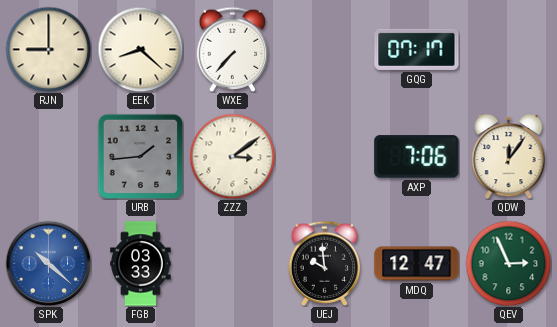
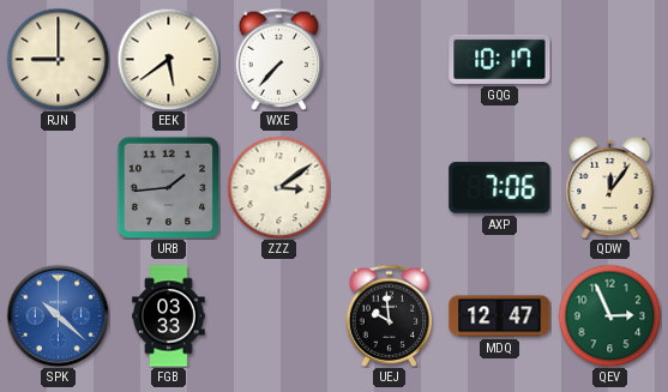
EEK: 8:22 -> 5:39
GQG: 07:17 -> 10:17
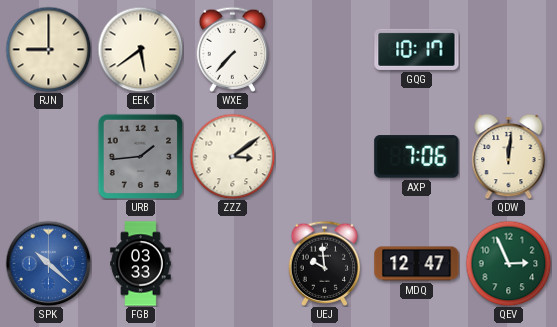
QDW: 12:06 -> 12:01
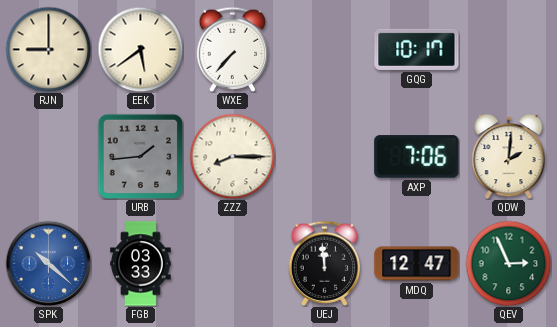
ZZZ: 3:09 -> 8:15
QDW: 12:01 -> 2:01
UEJ: 9:59 -> 11:59
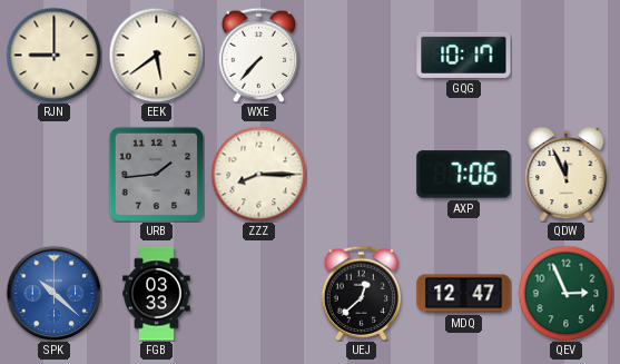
QDW: 2:01 -> 11:56
UEJ: 11:59 -> 12:38
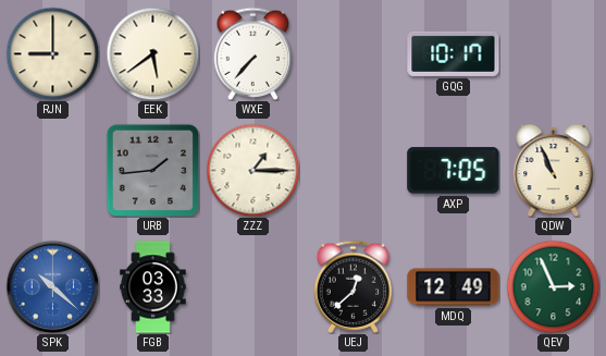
ZZZ: 8:15 -> 1:15
AXP: 7:06 -> 7:05
QDW: 11:56 -> 10:56
MDQ: 12:47 -> 12:49
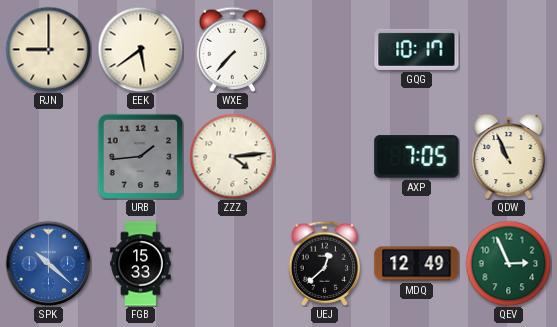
ZZZ: 1:15 -> 4:14
FGB: 03:33 -> 15:33
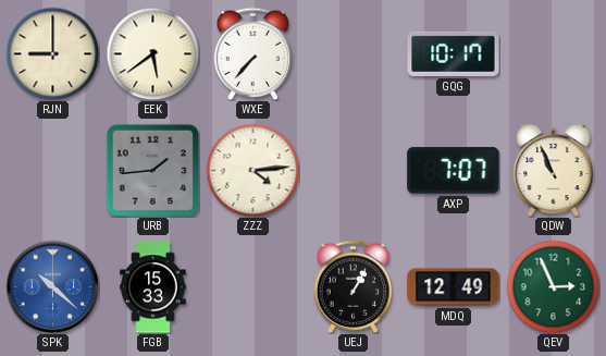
AXP: 7:05 -> 7:07
UEJ: 12:38 -> 1:05
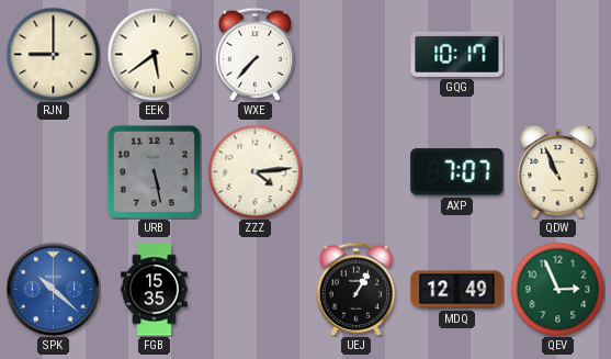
URB: 1:44 -> 5:28
FGB: 15:33 -> 15:35
